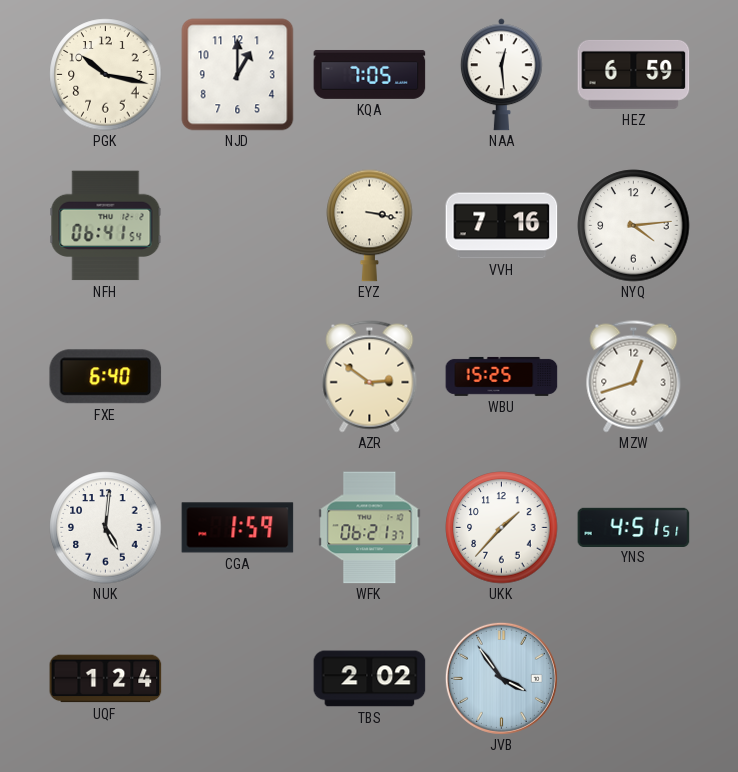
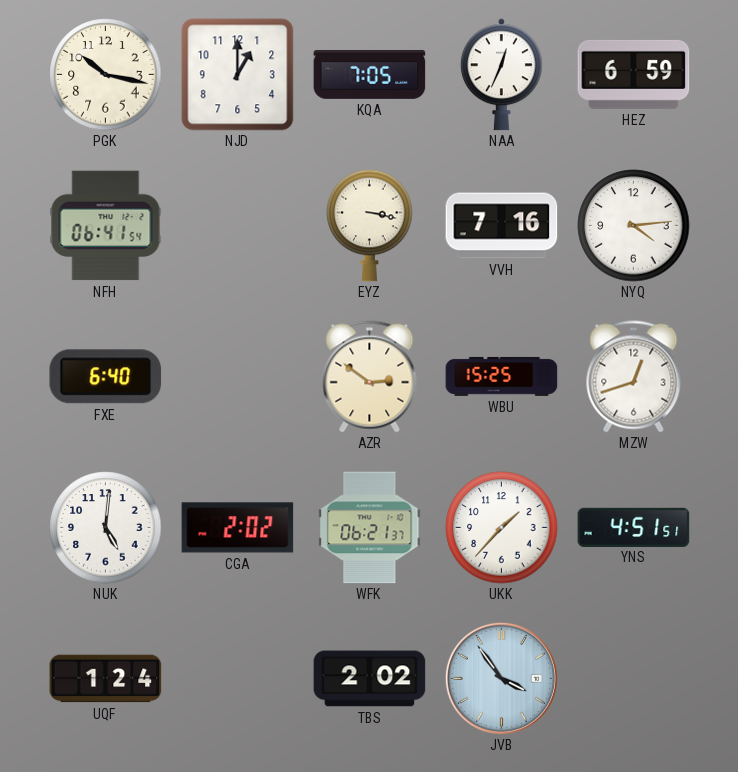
NAA: 12:29 -> 12:34
CGA: 1:59 -> 2:02
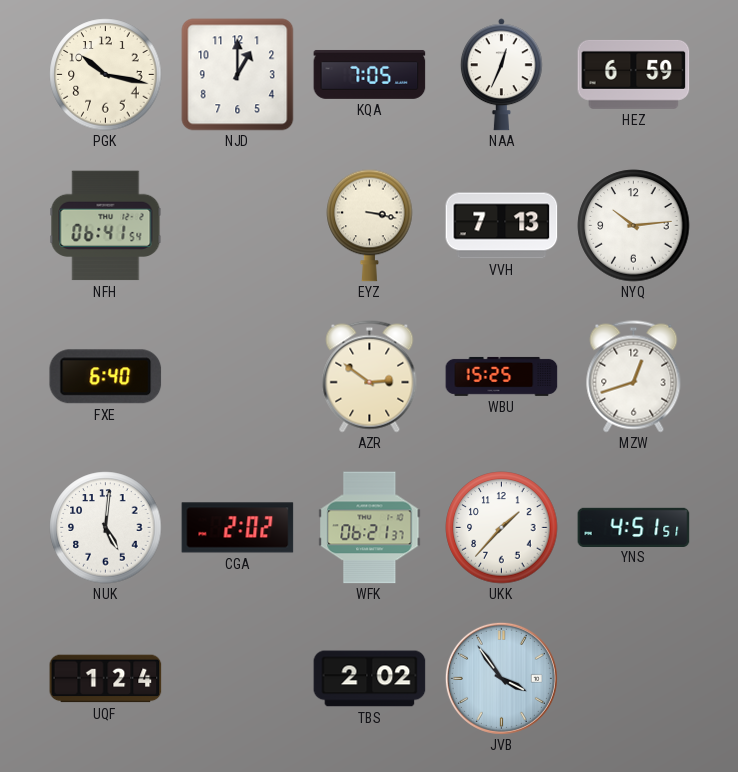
VVH: 7:16 -> 7:13
NYQ: 4:14 -> 10:14
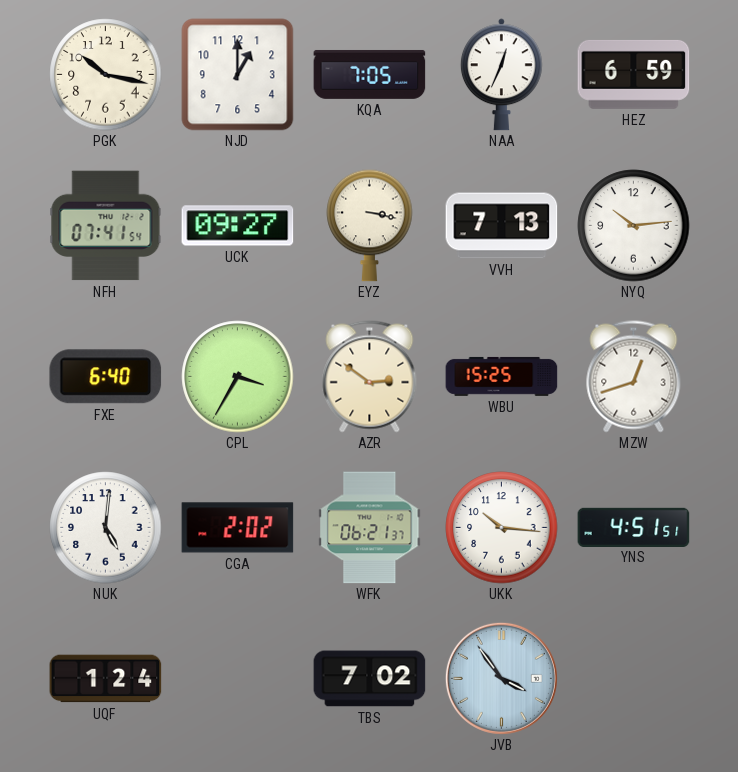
NFH: 06:41 -> 07:41
UCK: none -> 09:27
CPL: none -> 3:35
UKK: 1:37 -> 10:16
TBS: 2:02 -> 7:02
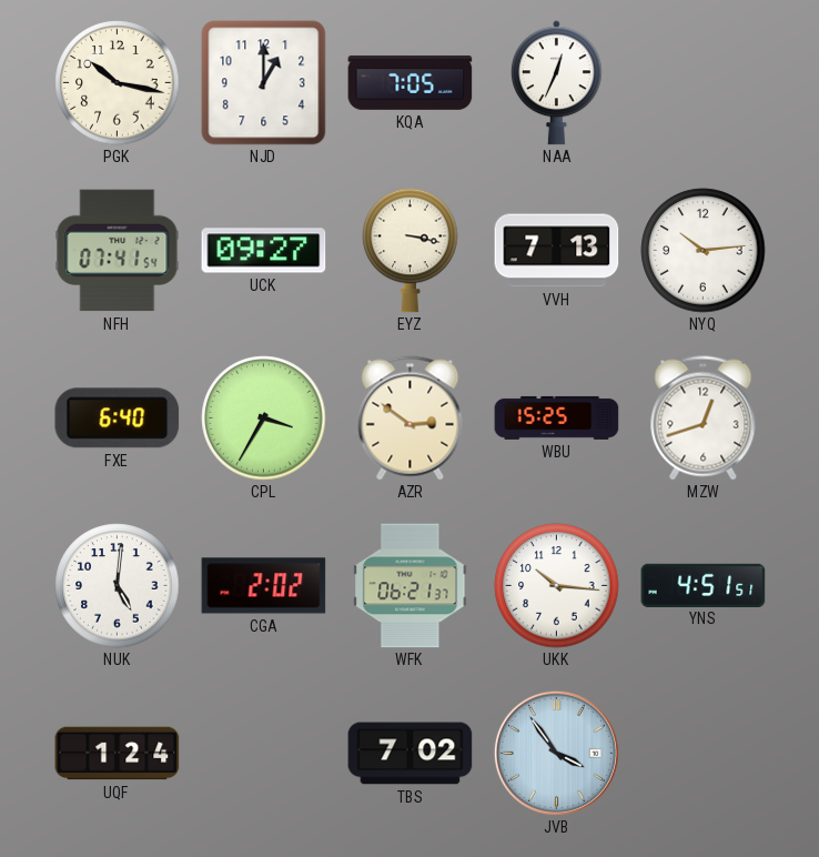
HEZ: 6:59 -> none
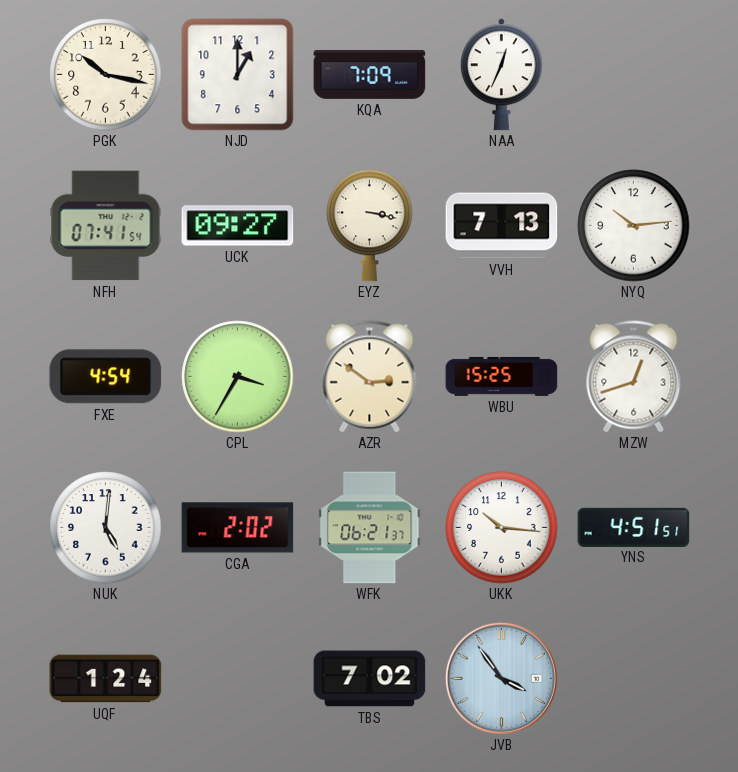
KQA: 7:05 -> 7:09
FXE: 6:40 -> 4:54
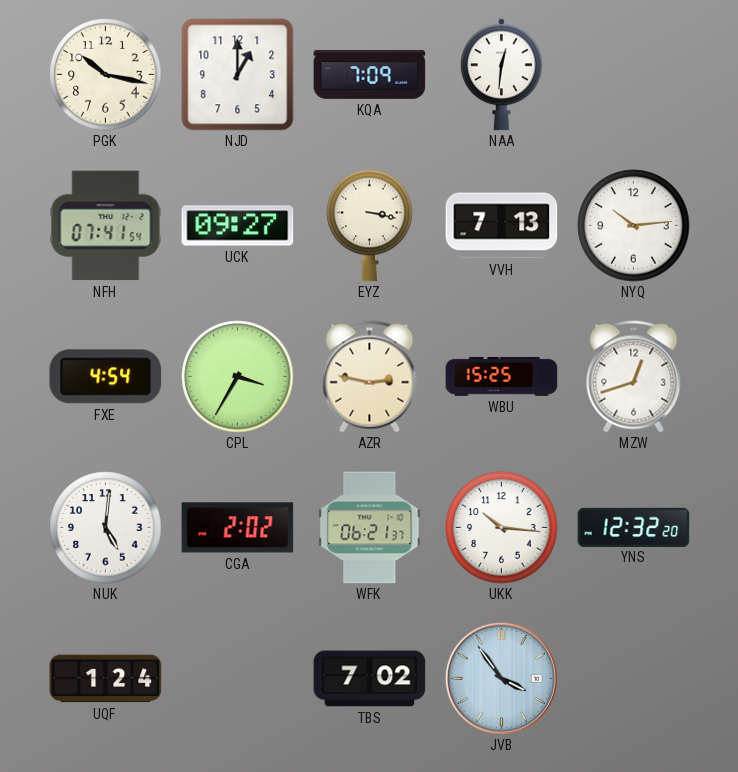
NAA: 12:34 -> 12:31
AZR: 2:51 -> 2:47
YNS: 4:51 -> 12:32
